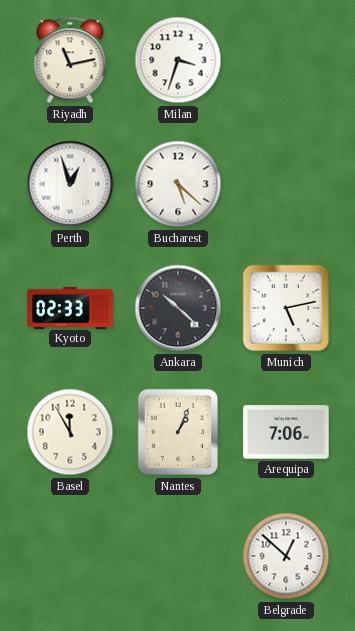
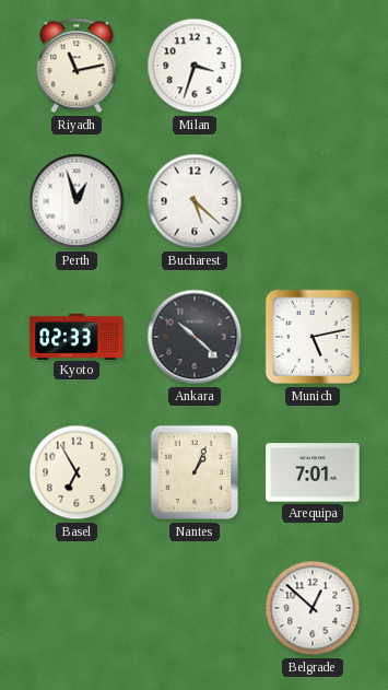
Basel: 11:55 -> 6:55
Arequipa: 7:06 -> 7:01
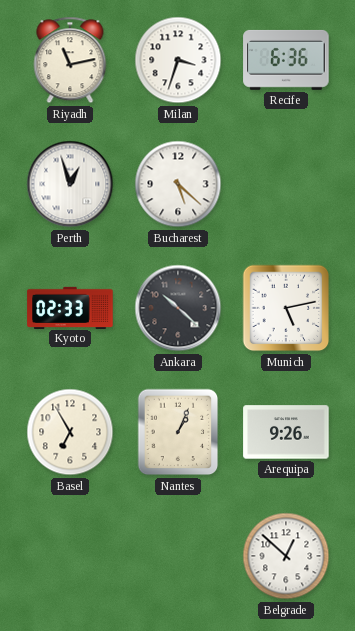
Recife: none -> 6:36
Arequipa: 7:01 -> 9:26
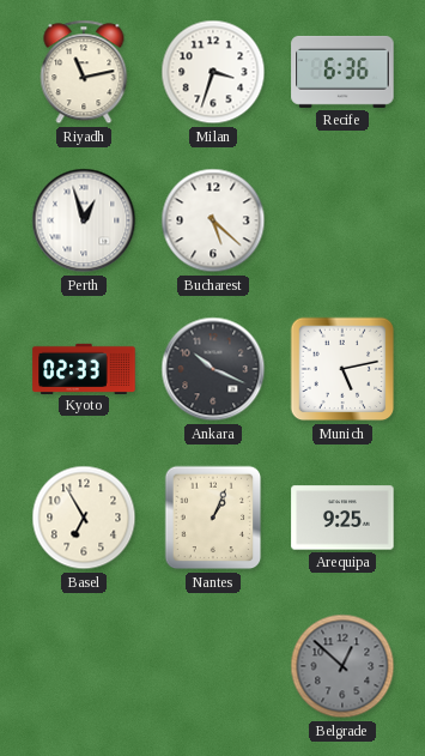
Ankara: 10:22 -> 10:19
Arequipa: 9:26 -> 9:25
Belgrade dial: white -> grey
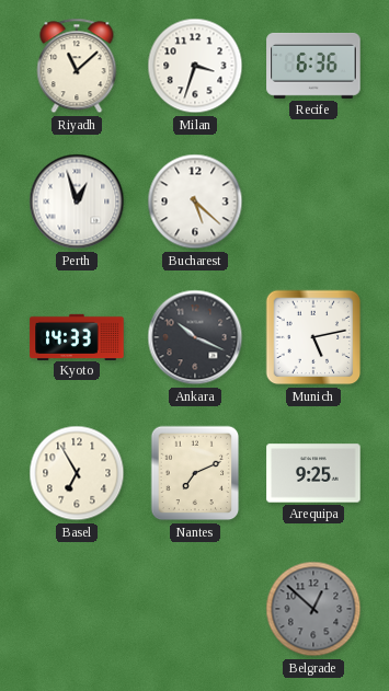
Riyadh: 11:13 -> 11:08
Kyoto: 02:33 -> 14:33
Nantes: 1:04 -> 7:11
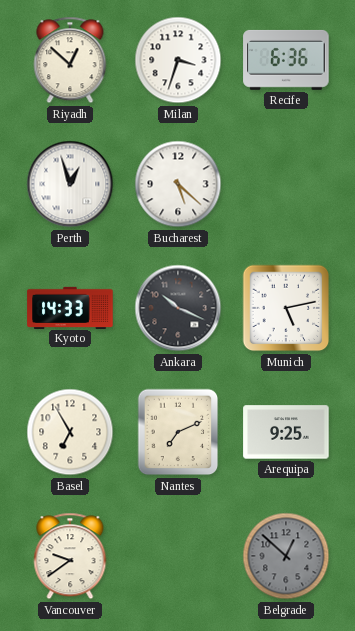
Riyadh: 11:08 -> 12:52
Vancouver: none -> 9:39
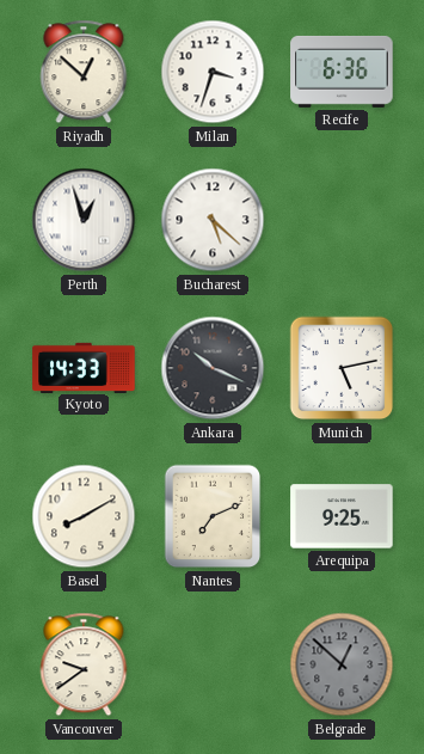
Basel: 6:55 -> 8:10
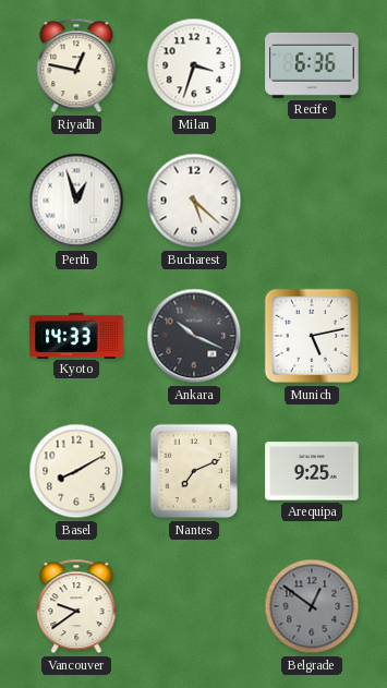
Riyadh: 12:52 -> 12:47
Belgrade: 12:52 -> 12:51
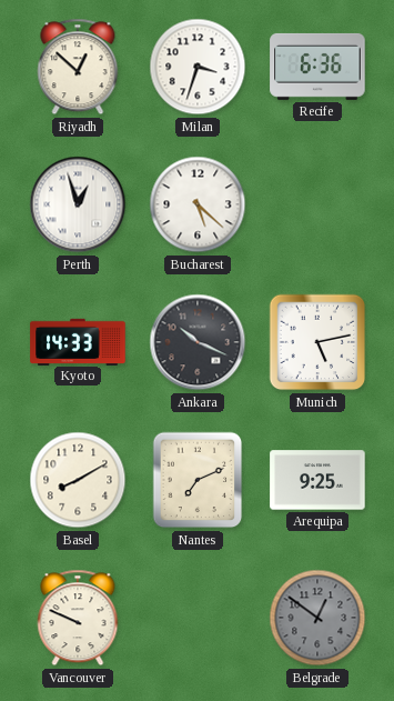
Riyadh: 12:47 -> 12:52
Vancouver: 9:39 -> 9:49
